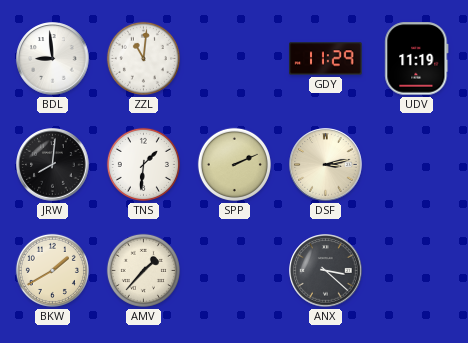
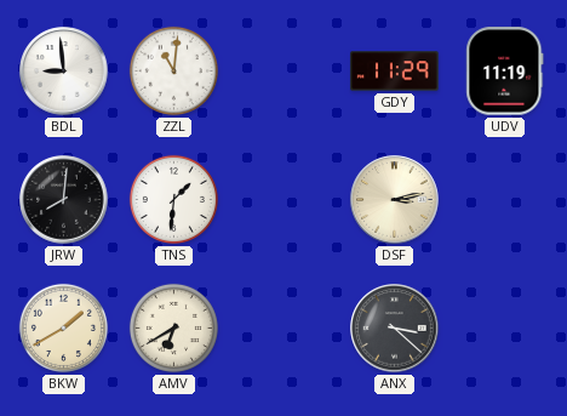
SPP: 2:11 -> none
AMV: 1:37 -> 6:40
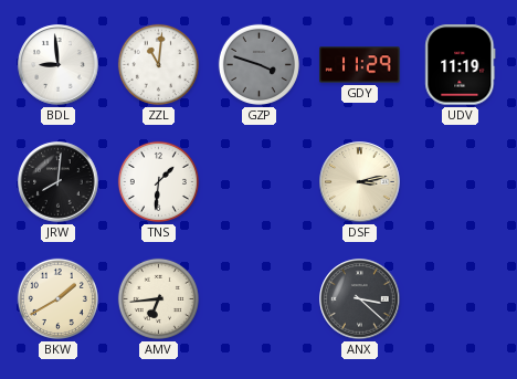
GZP: none -> 3:48
AMV: 6:40 -> 6:44
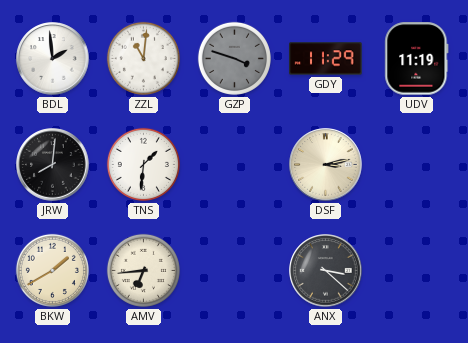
BDL: 8:59 -> 1:59
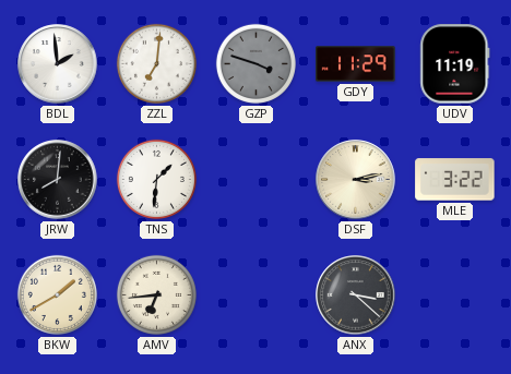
ZZL: 11:01 -> 7:01
MLE: none -> 3:22
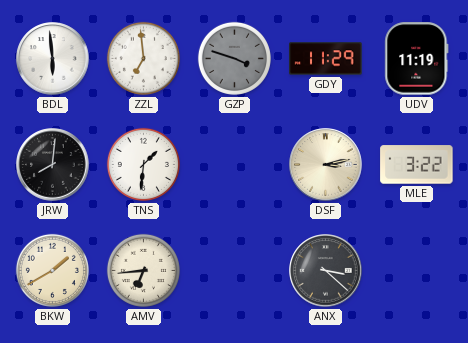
BDL: 1:59 -> 5:59
ZZL: 7:01 -> 6:59
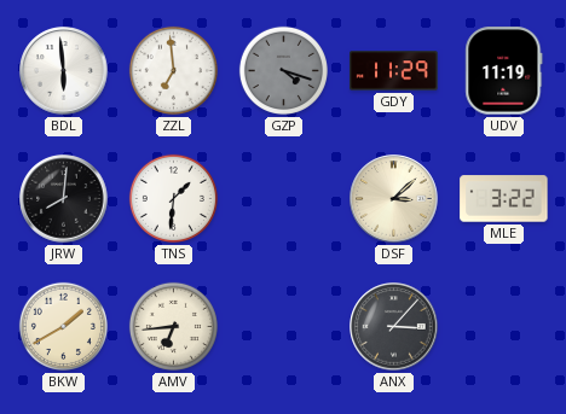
GZP: 3:48 -> 4:18
DSF: 3:13 -> 3:08
ANX: 3:22 -> 3:07
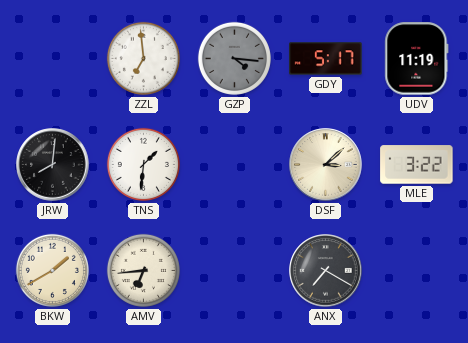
BDL: 5:59 -> none
GZP: 4:18 -> 4:16
GDY: 11:29 -> 5:17
ANX: 3:07 -> 7:20
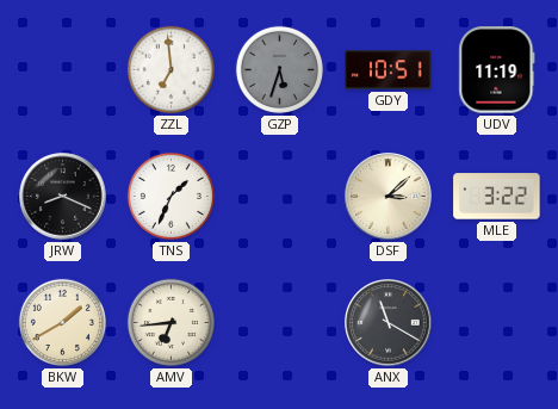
GZP: 4:16 -> 5:33
GDY: 5:17 -> 10:51
JRW: 8:01 -> 8:19
TNS: 1:31 -> 1:34
ANX: 7:20 -> 11:20
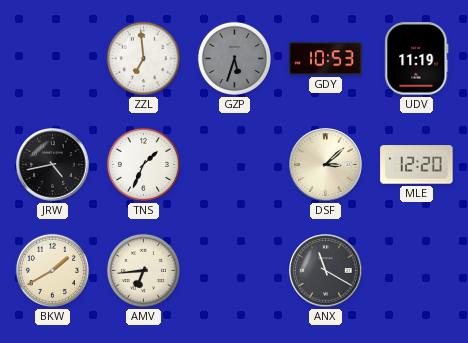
GDY: 10:51 -> 10:53
JRW: 8:19 -> 4:43
MLE: 3:22 -> 12:20
